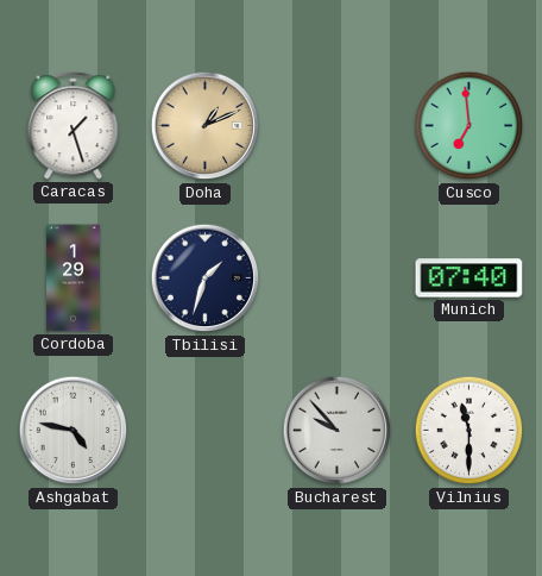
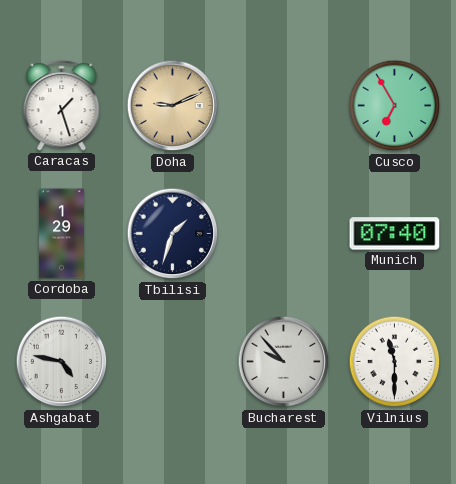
Doha: 1:11 -> 9:11
Cusco: 6:59 -> 6:55
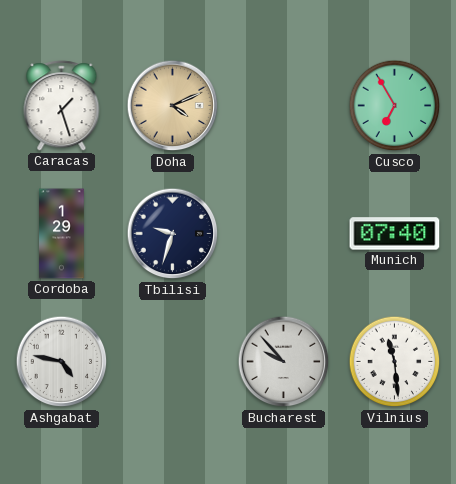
Doha: 9:11 -> 4:11
Tbilisi: 1:33 -> 9:33
Vilnius: 11:30 -> 11:29
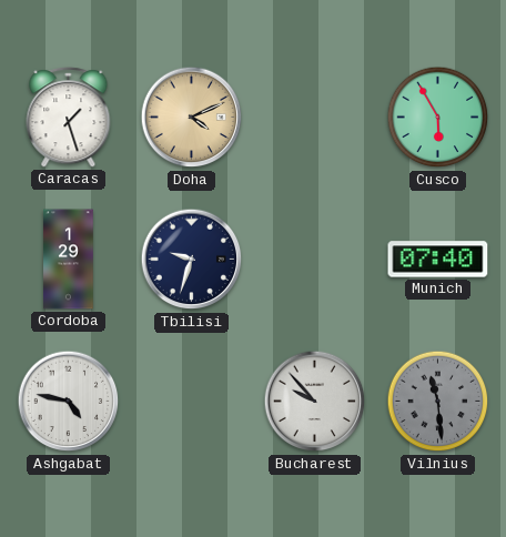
Cusco: 6:55 -> 5:55
Vilnius dial: white -> grey
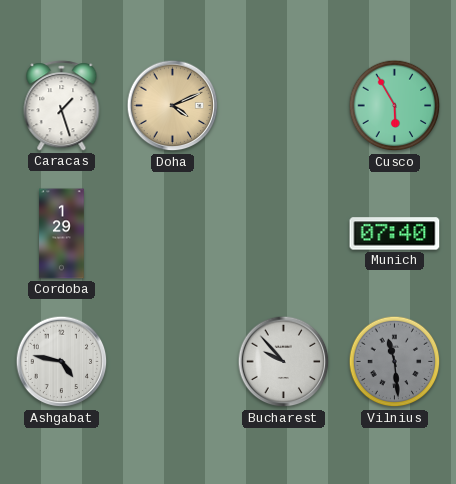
Tbilisi: 9:33 -> none
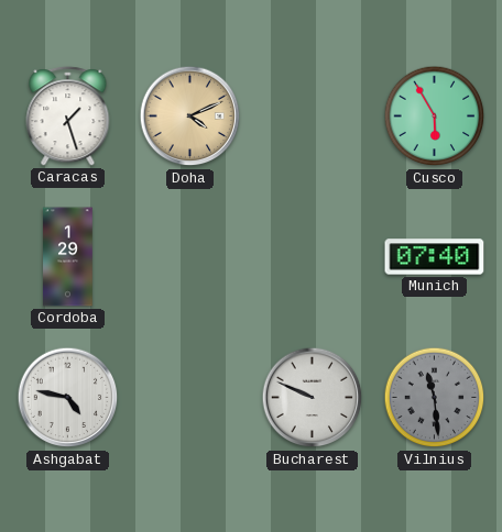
Bucharest: 9:53 -> 9:49
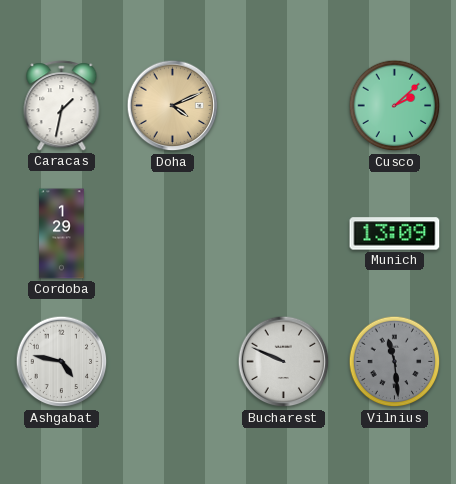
Caracas: 1:27 -> 1:32
Cusco: 5:55 -> 2:08
Munich: 07:40 -> 13:09
